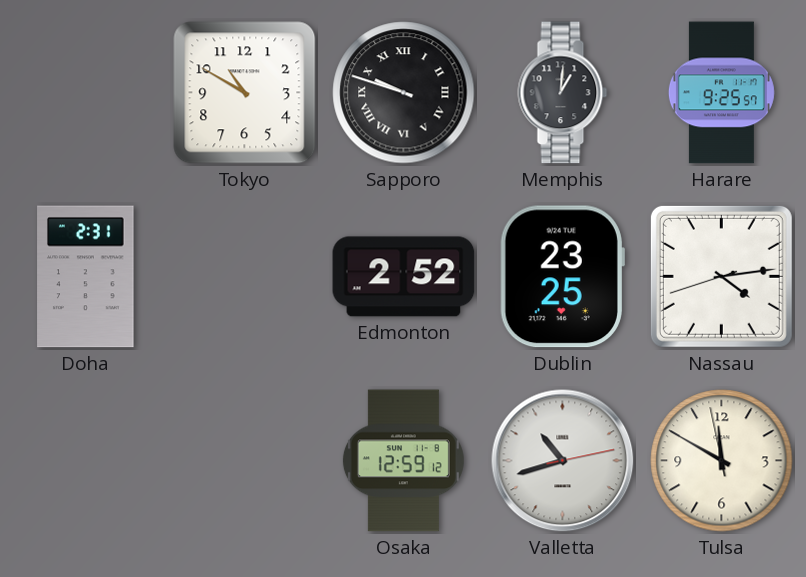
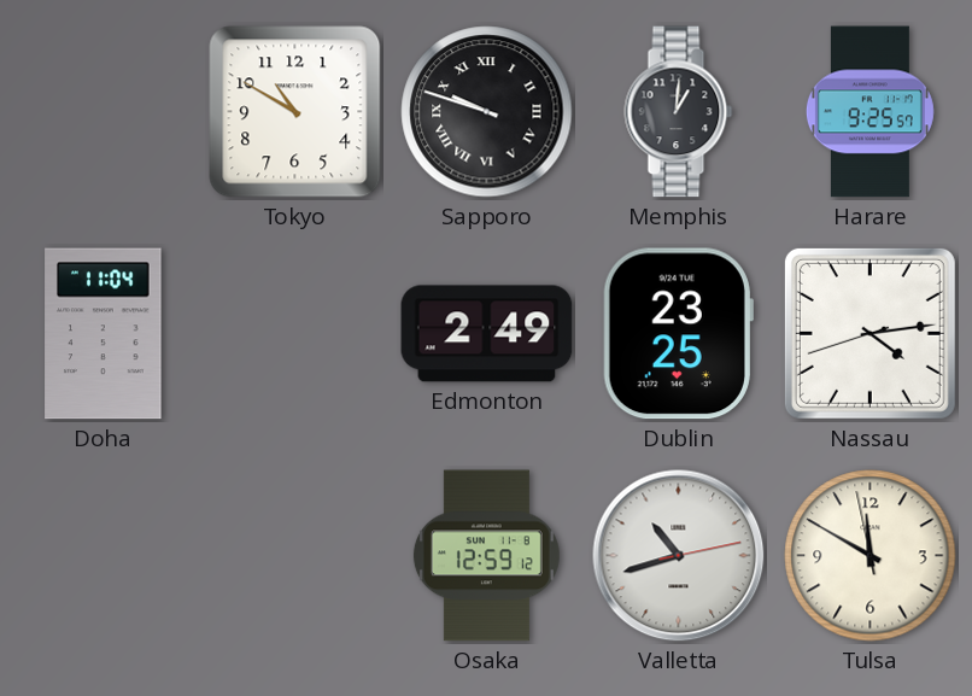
Doha: 2:31 -> 11:04
Edmonton: 2:52 -> 2:49
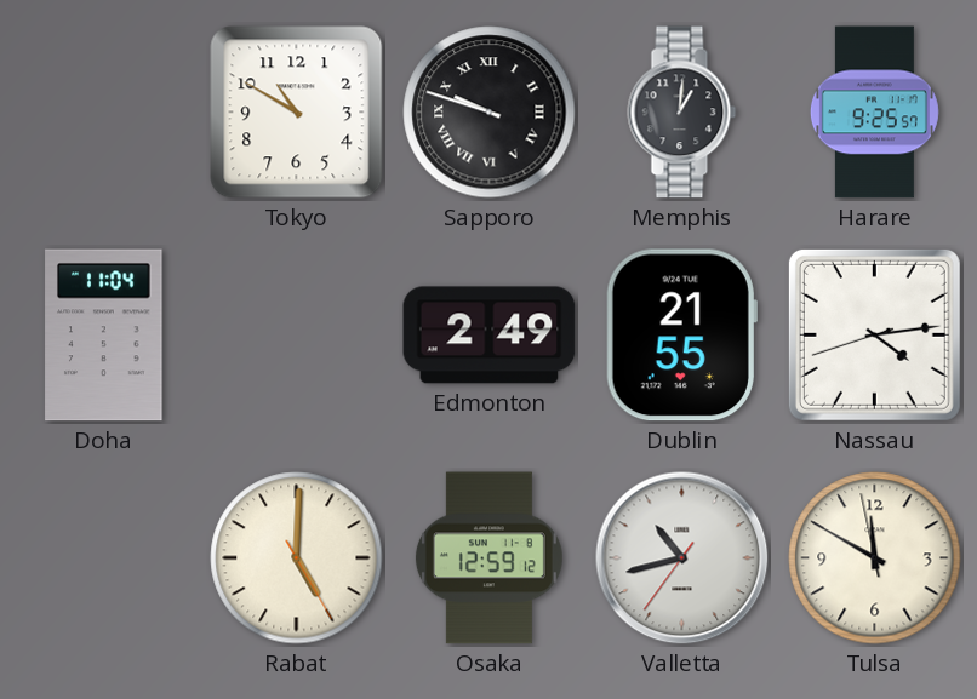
Dublin: 23:25 -> 21:55
Rabat: none -> 5:00
Valletta: 10:42:13 -> 10:42:36
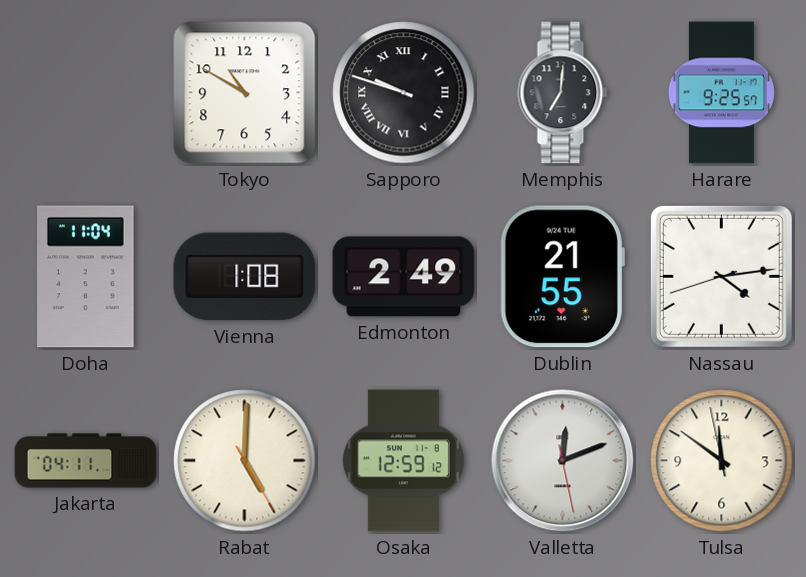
Memphis: 1:01 -> 7:01
Vienna: none -> 1:08
Jakarta: none -> 04:11
Valletta: 10:42 -> 12:11
Tulsa: 11:49 -> 11:50
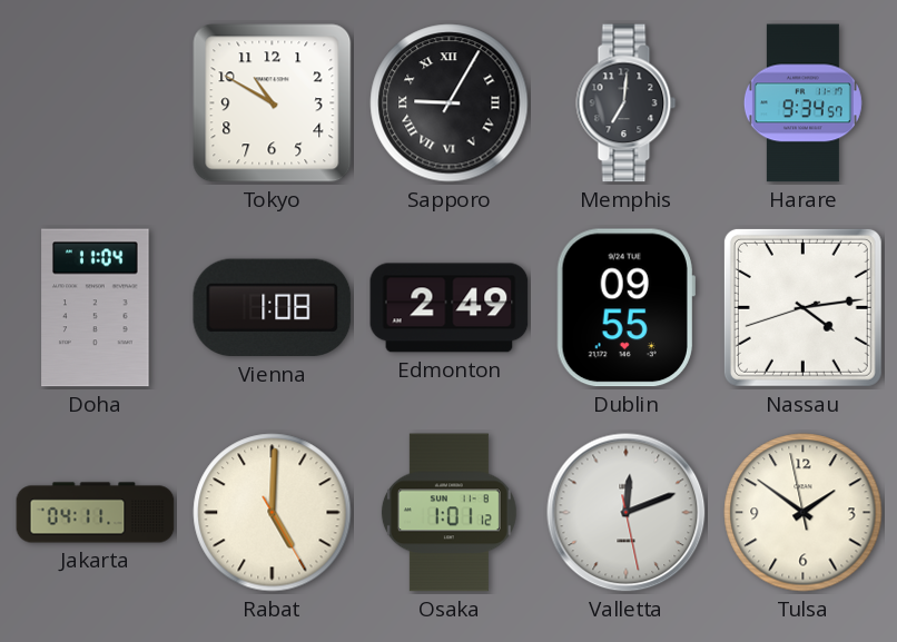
Sapporo: 9:48 -> 9:05
Harare: 9:25 -> 9:34
Dublin: 21:55 -> 09:55
Osaka: 12:59 -> 1:01
Tulsa: 11:50 -> 1:50
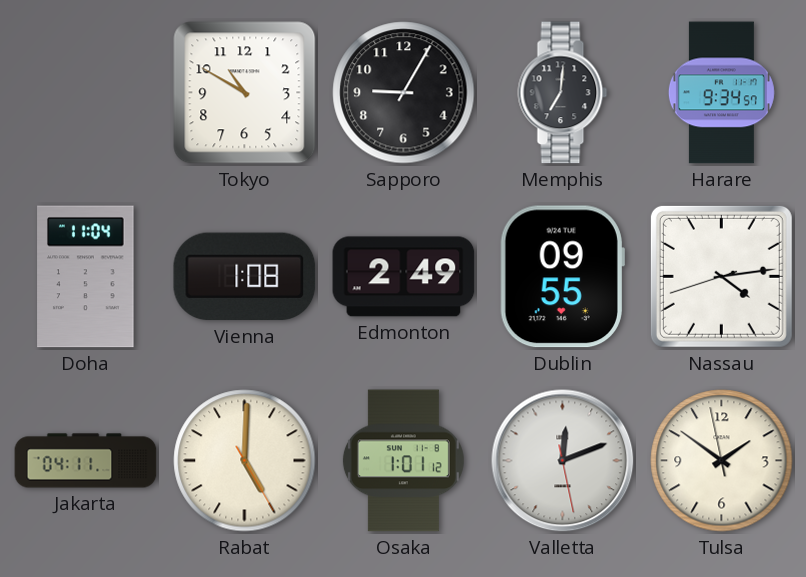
Sapporo numerals: Roman -> Arabic
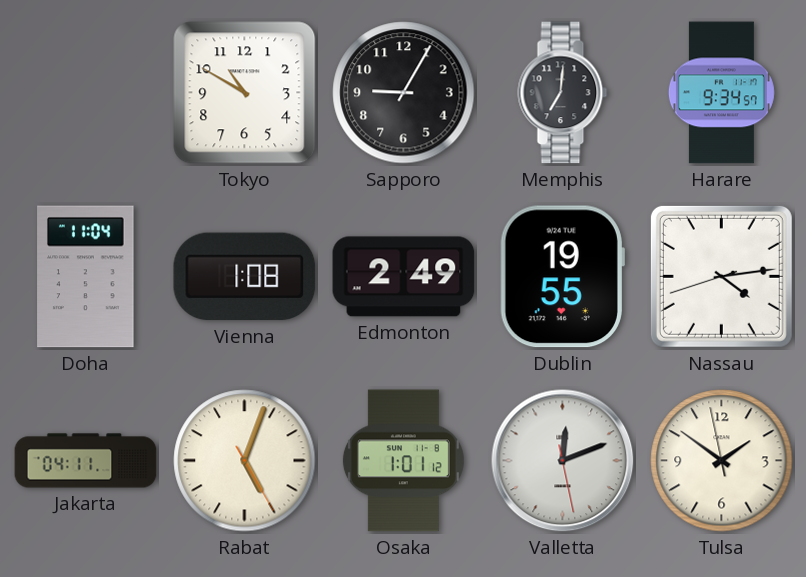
Dublin: 09:55 -> 19:55
Rabat: 5:00 -> 5:03
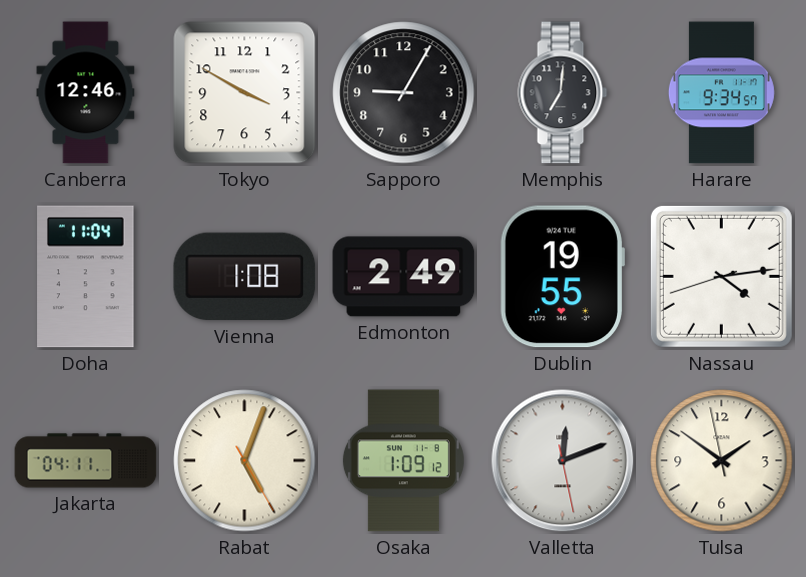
Canberra: none -> 12:46
Tokyo: 10:50 -> 3:50
Osaka: 1:01 -> 1:09
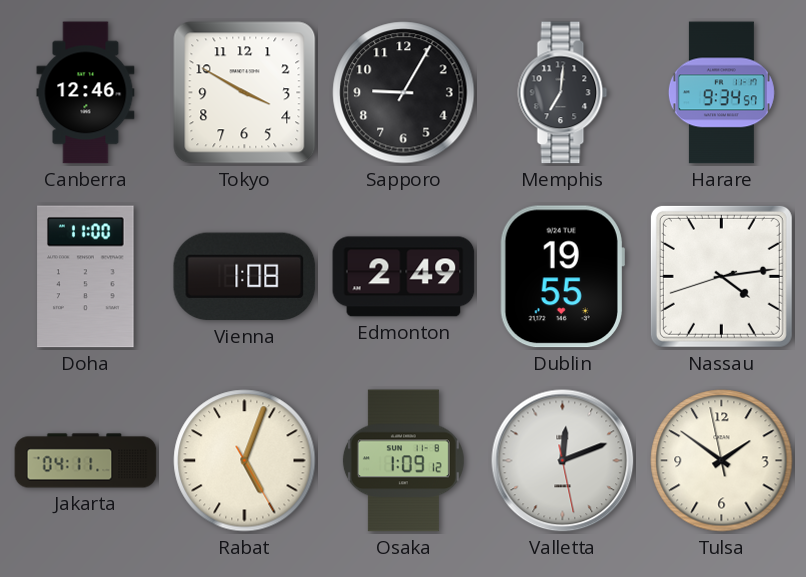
Doha: 11:04 -> 11:00
